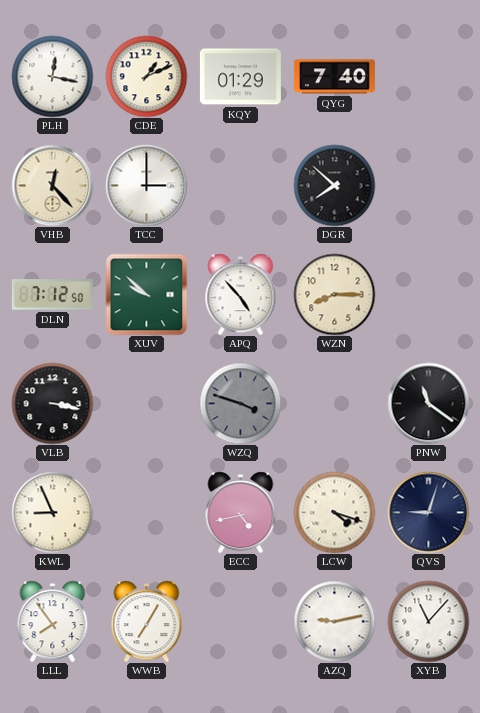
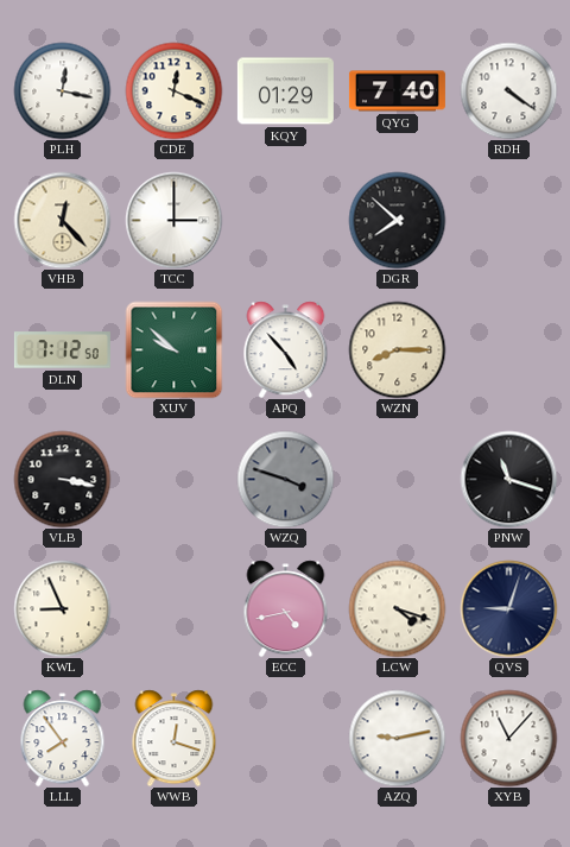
CDE: 1:11 -> 12:19
RDH: none -> 4:21
PNW: 11:21 -> 11:18
WWB: 7:05 -> 12:18
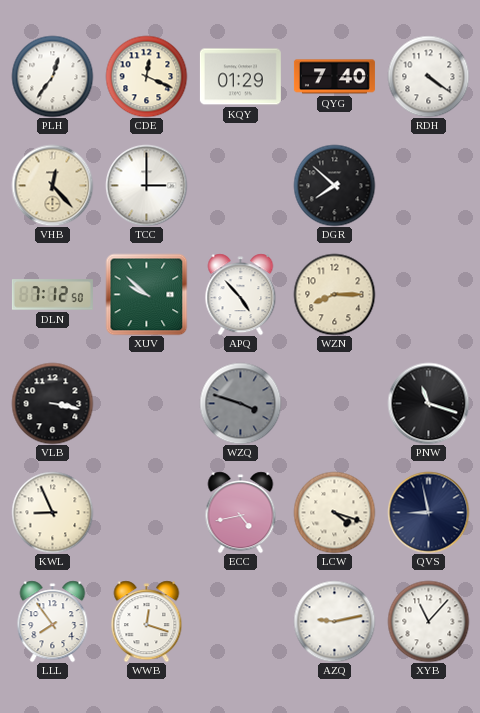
PLH: 12:17 -> 12:36
QVS: 9:03 -> 8:58
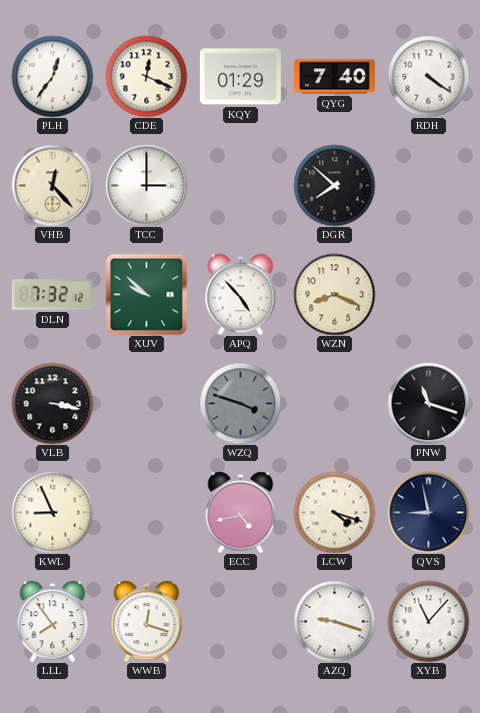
DLN: 7:12 -> 7:32
WZN: 8:15 -> 8:19
AZQ: 9:13 -> 9:18
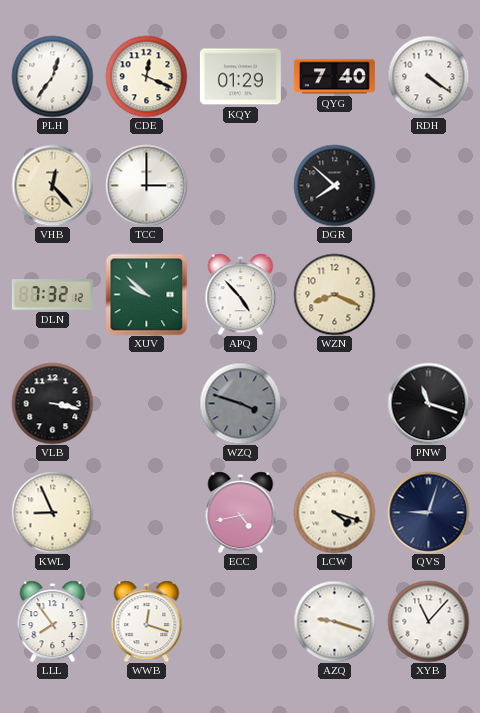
QVS: 8:58 -> 9:03
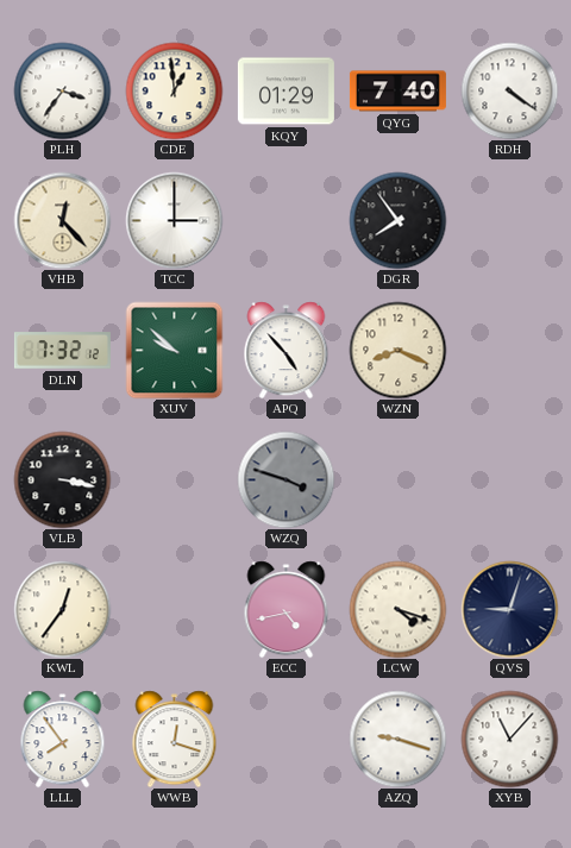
PLH: 12:36 -> 3:36
CDE: 12:19 -> 12:59
DGR: 7:52 -> 7:54
PNW: 11:18 -> none
KWL: 8:56 -> 12:36
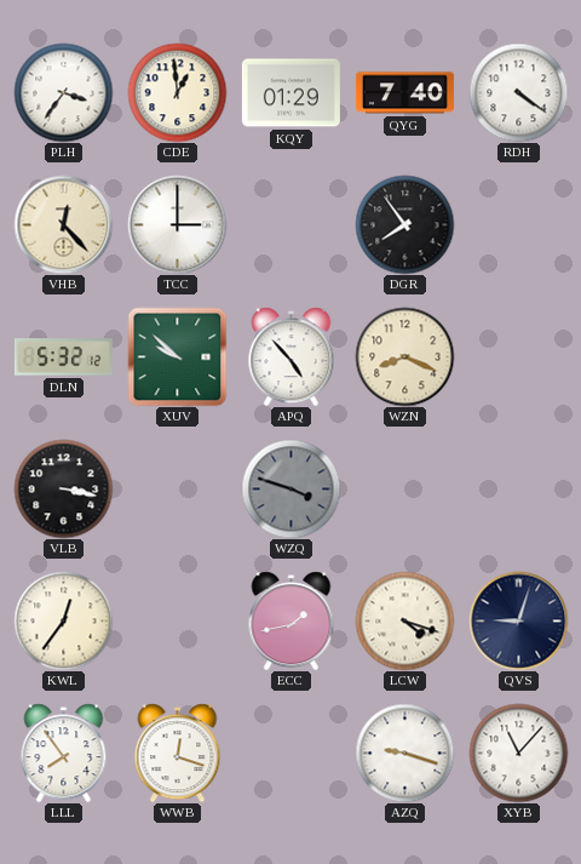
DLN: 7:32 -> 5:32
ECC: 4:43 -> 1:43
